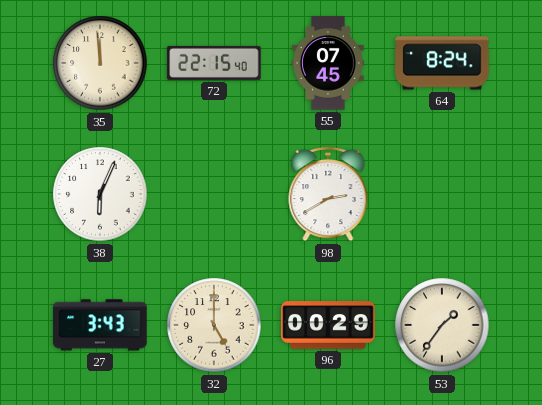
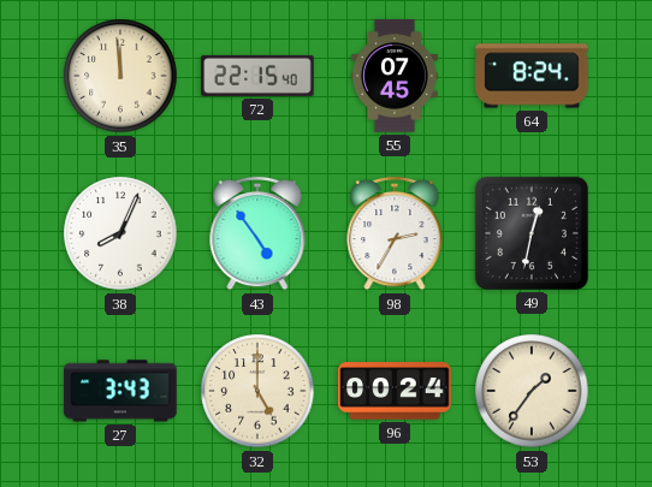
38: 6:04 -> 8:04
43: none -> 4:54
98: 2:40 -> 2:35
49: none -> 12:32
96: 00:29 -> 00:24
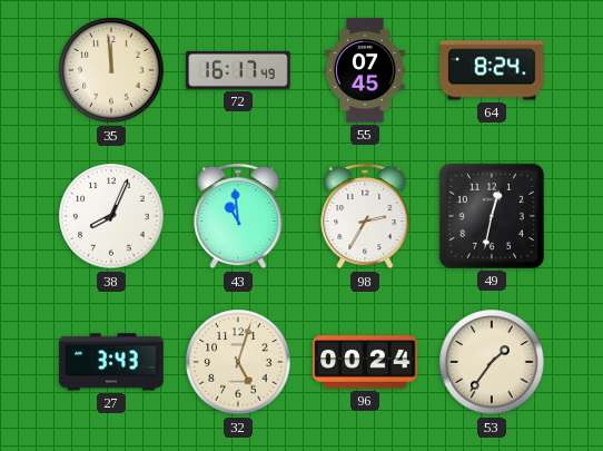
72: 22:15 -> 16:17
43: 4:54 -> 10:59
32: 5:00 -> 5:03
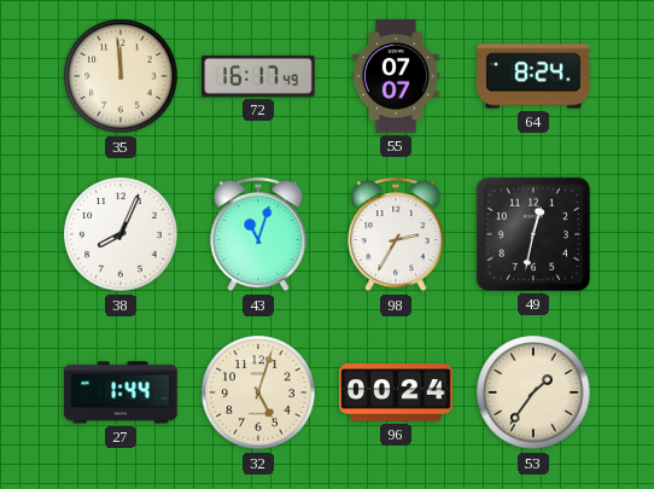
55: 07:45 -> 07:07
43: 10:59 -> 11:03
27: 3:43 -> 1:44
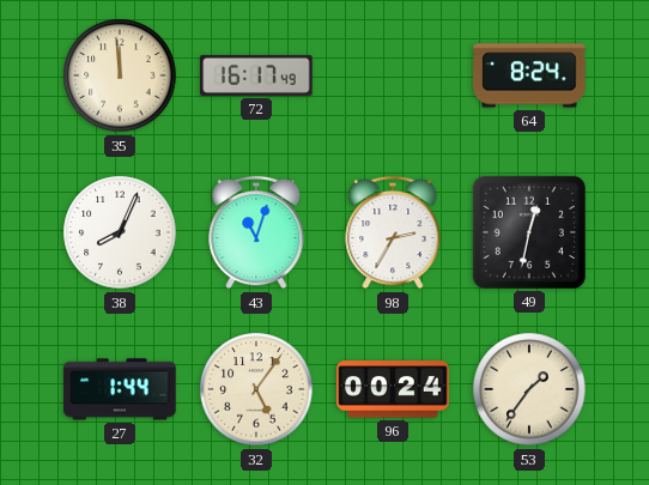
55: 07:07 -> none
32: 5:03 -> 5:06
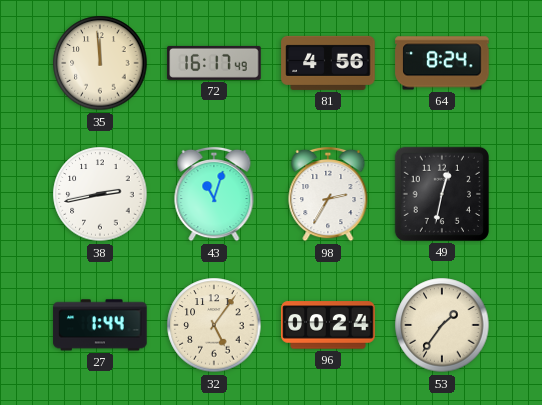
81: none -> 4:56
38: 8:04 -> 2:43
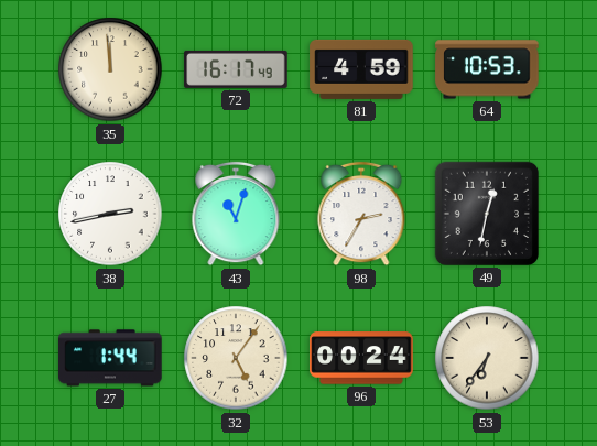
81: 4:56 -> 4:59
64: 8:24 -> 10:53
53: 1:36 -> 6:36
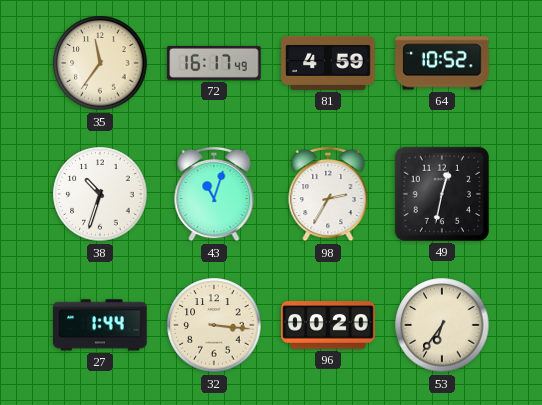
35: 11:59 -> 11:36
64: 10:53 -> 10:52
38: 2:43 -> 10:33
32: 5:06 -> 3:16
96: 00:24 -> 00:20
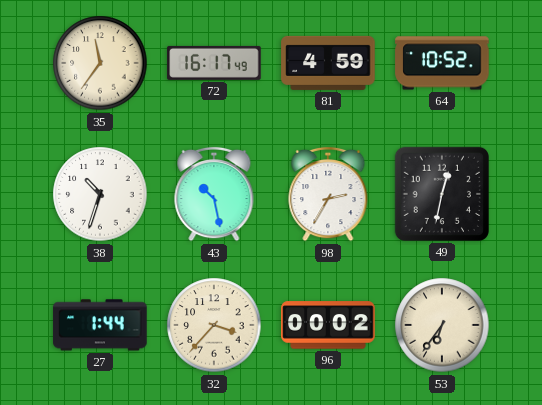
43: 11:03 -> 10:28
32: 3:16 -> 3:37
96: 00:20 -> 00:02
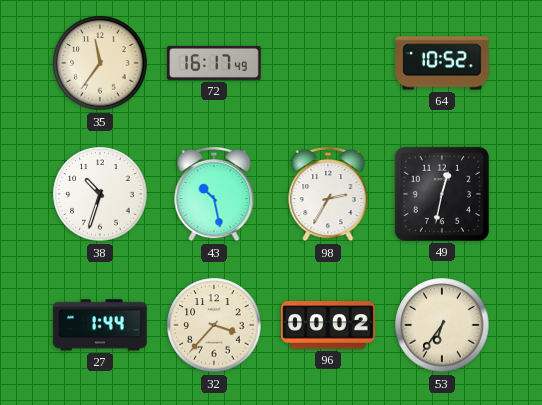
81: 4:59 -> none
